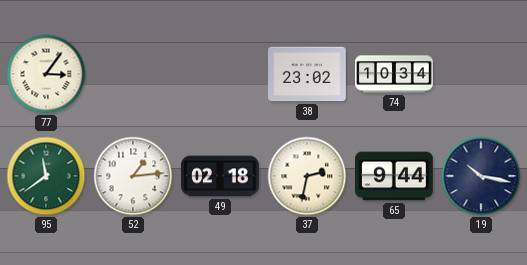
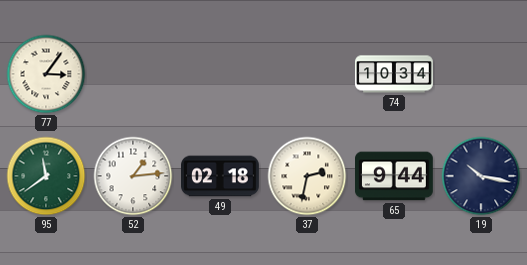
38: 23:02 -> none
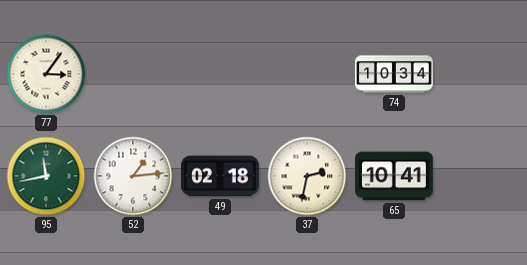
95: 11:39 -> 11:43
65: 9:44 -> 10:41
19: 10:17 -> none
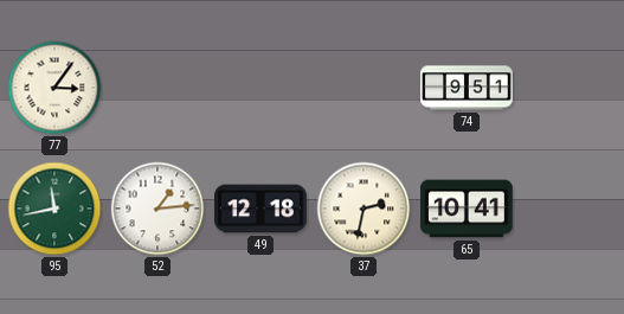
74: 10:34 -> 9:51
49: 02:18 -> 12:18
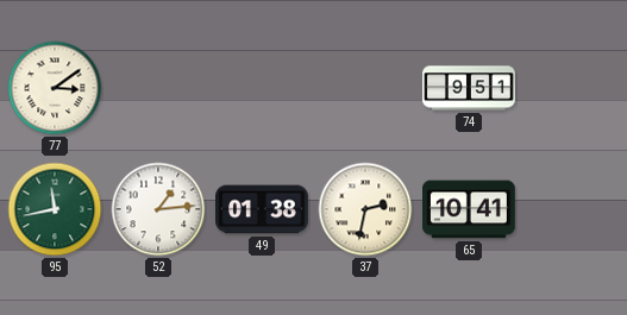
77: 3:06 -> 3:09
49: 12:18 -> 01:38
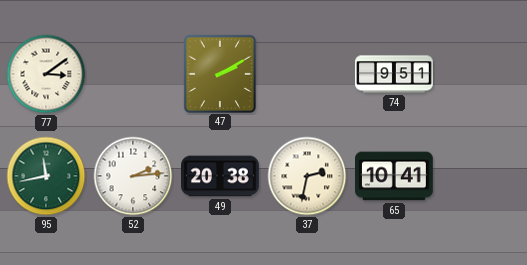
47: none -> 2:10
52: 1:14 -> 2:14
49: 01:38 -> 20:38
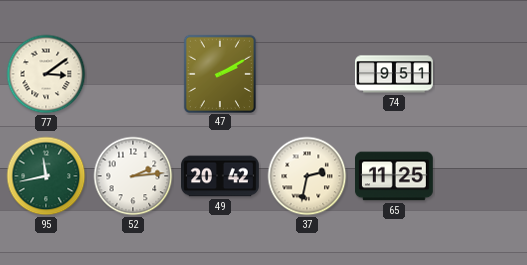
49: 20:38 -> 20:42
65: 10:41 -> 11:25
